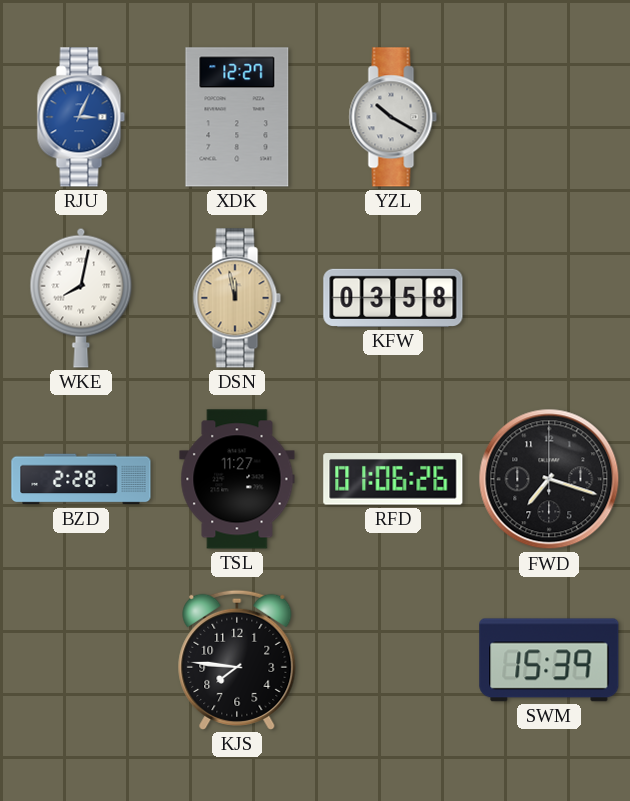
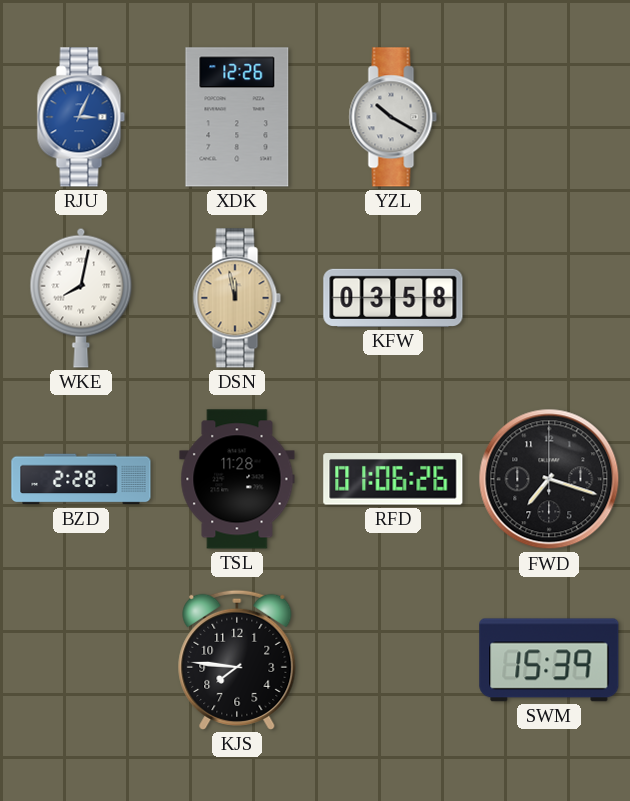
XDK: 12:27 -> 12:26
TSL: 11:27 -> 11:28
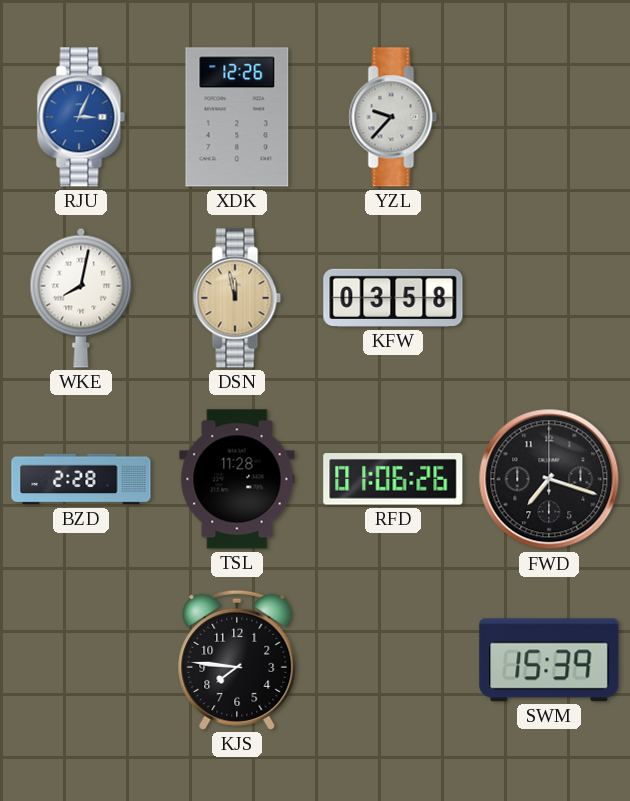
YZL: 10:20 -> 9:37
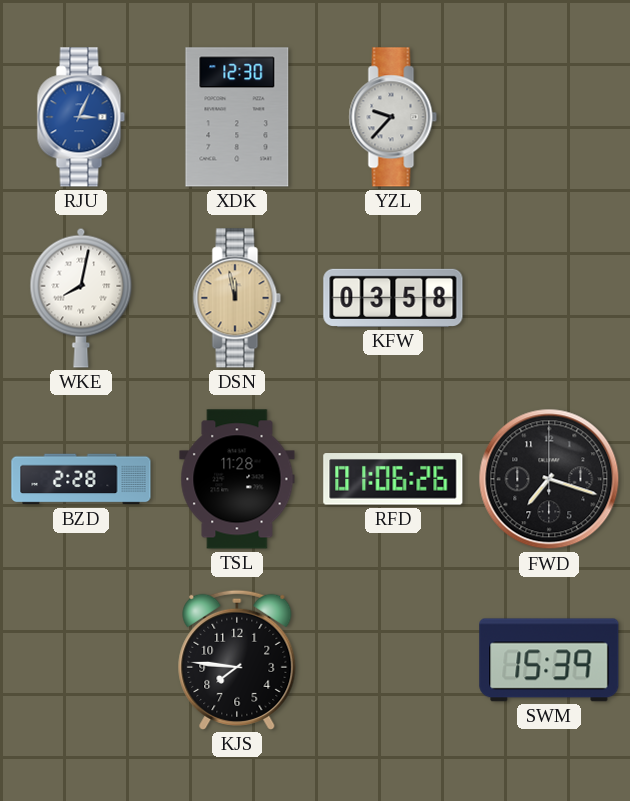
XDK: 12:26 -> 12:30
